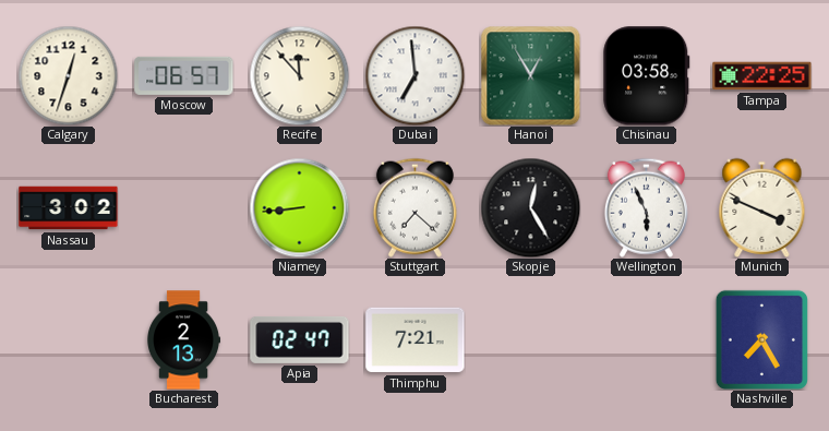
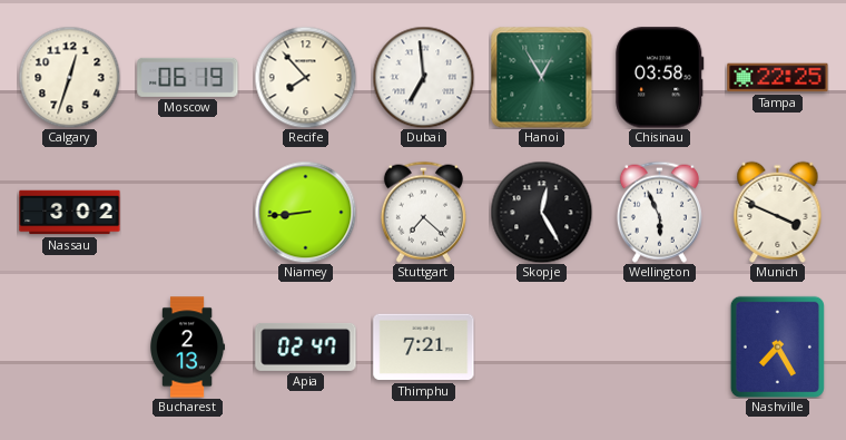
Moscow: 06:57 -> 06:19
Recife: 11:53 -> 7:53
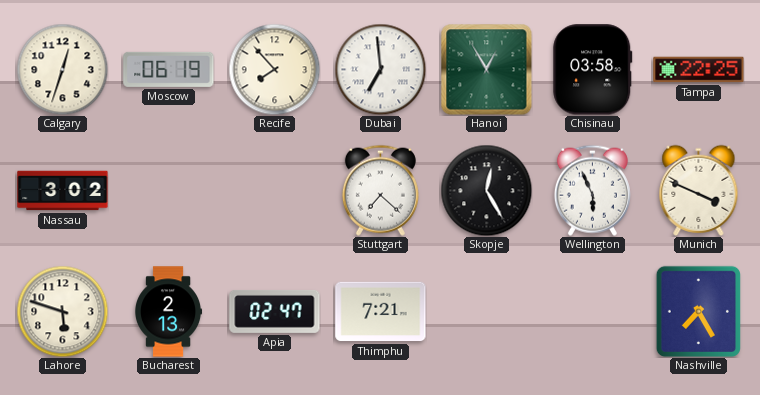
Niamey: 8:44 -> none
Lahore: none -> 5:48
